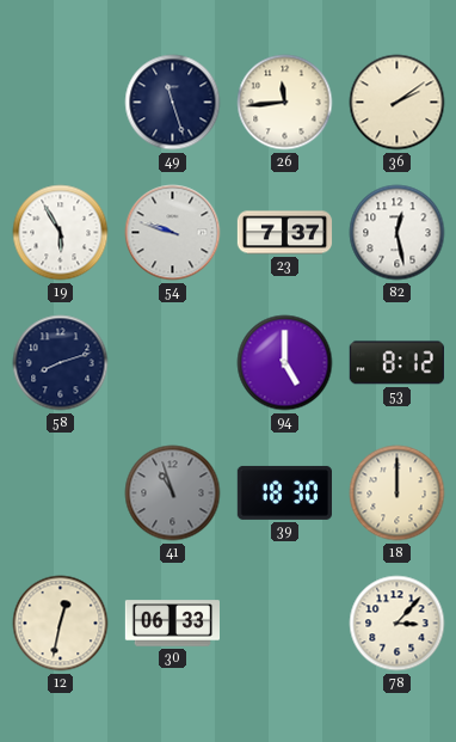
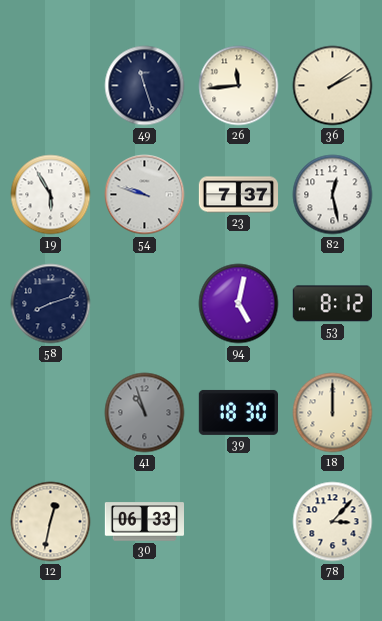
94: 5:00 -> 5:02
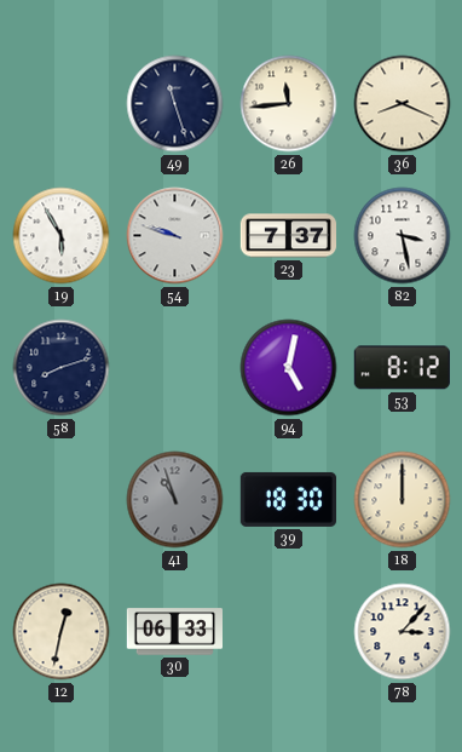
36: 2:09 -> 8:19
82: 12:28 -> 3:28
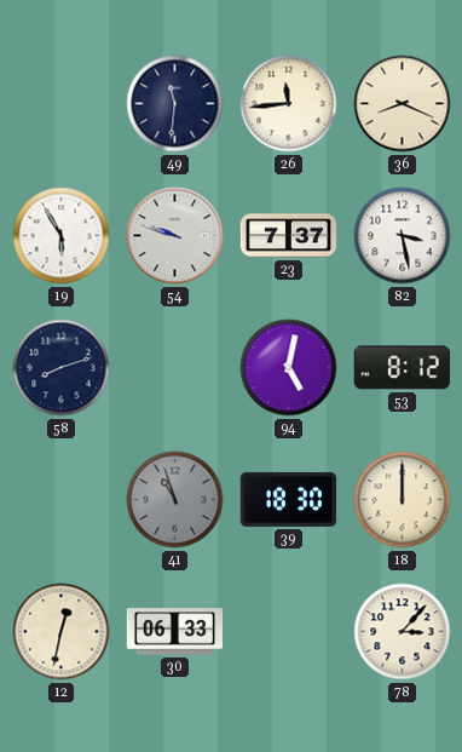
49: 11:27 -> 11:31
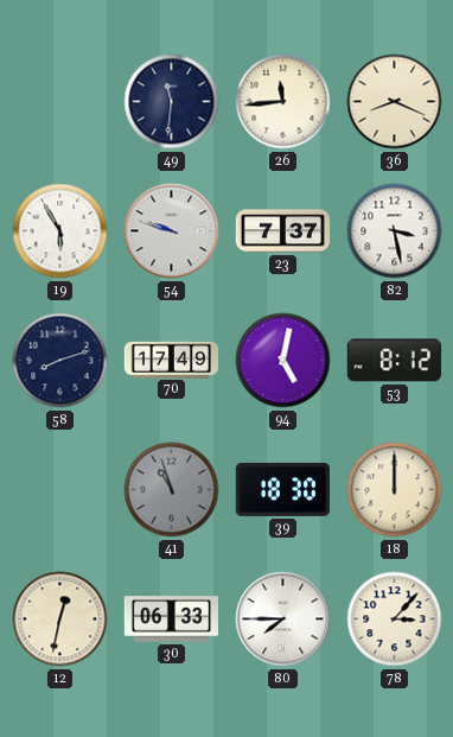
70: none -> 17:49
80: none -> 7:45
